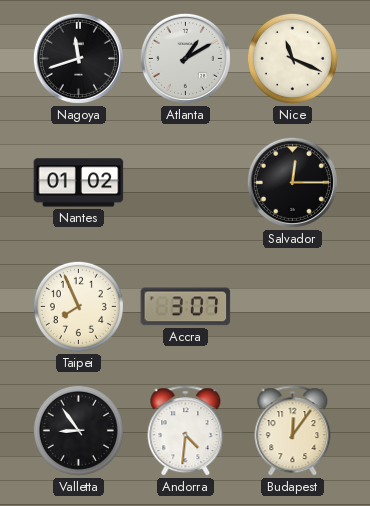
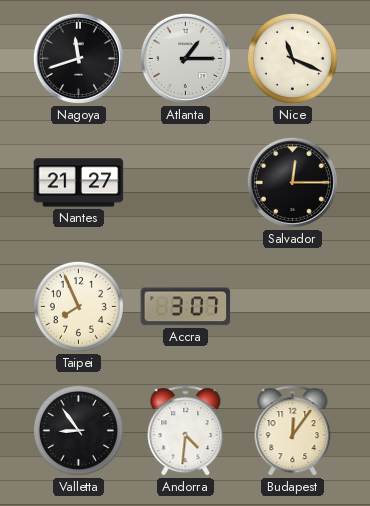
Atlanta: 1:10 -> 1:15
Nantes: 01:02 -> 21:27
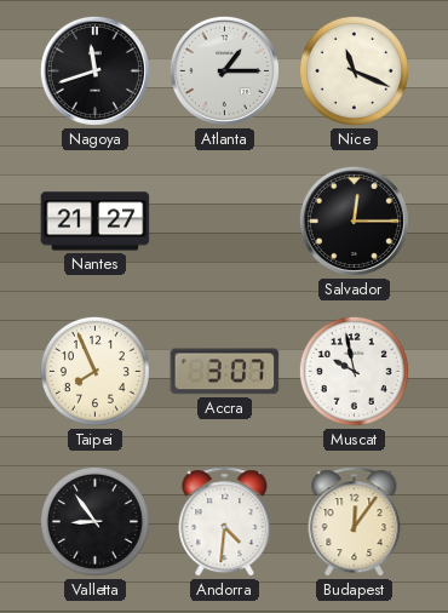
Muscat: none -> 9:58
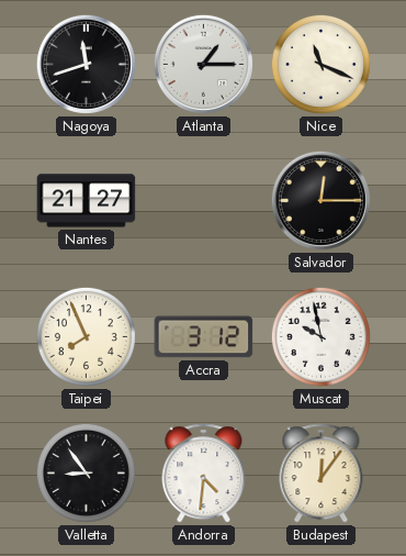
Accra: 3:07 -> 3:12
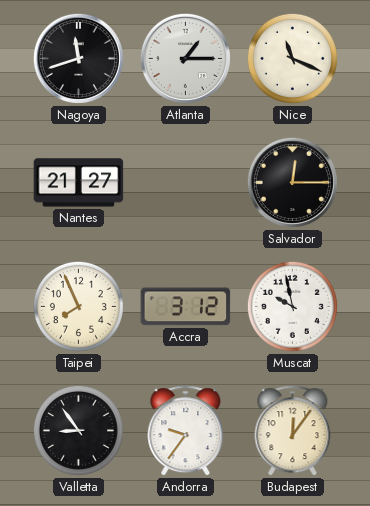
Andorra: 4:31 -> 9:36
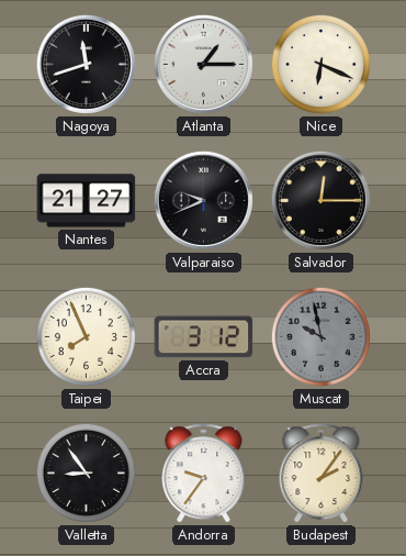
Nice: 11:19 -> 6:19
Valparaiso: none -> 9:41
Muscat dial: white -> grey
Budapest: 12:06 -> 2:06
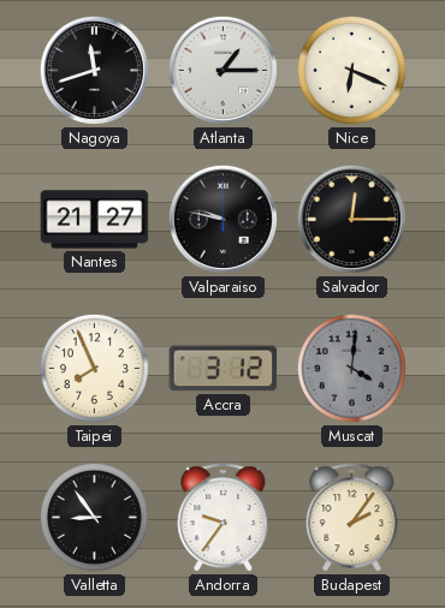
Valparaiso: 9:41 -> 9:47
Muscat: 9:58 -> 4:01
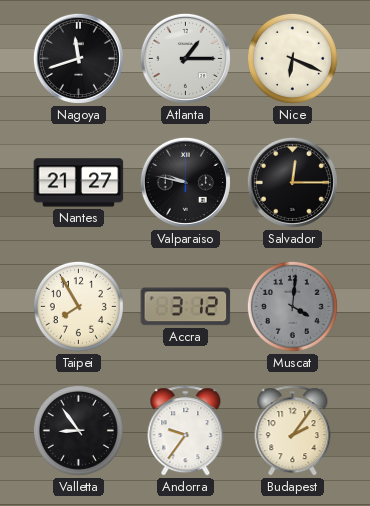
Taipei: 7:56 -> 7:55
